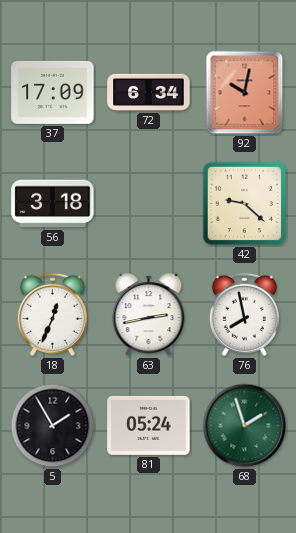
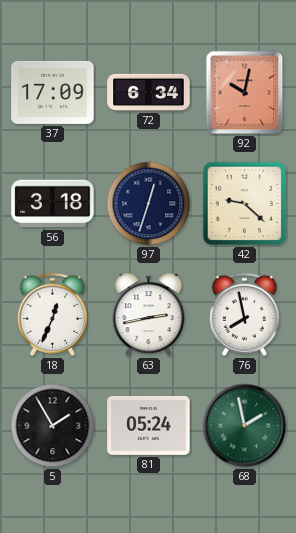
97: none -> 12:33
68: 1:57 -> 1:58
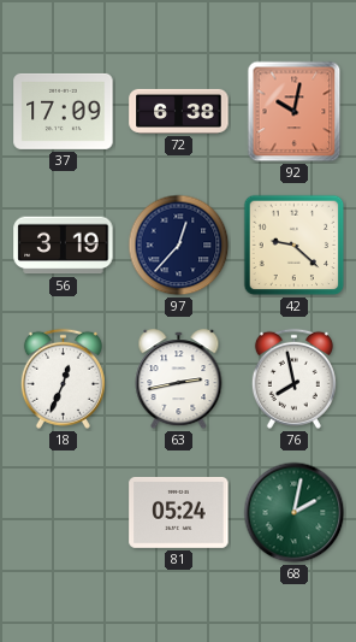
72: 6:34 -> 6:38
56: 3:18 -> 3:19
97: 12:33 -> 12:37
5: 1:55 -> none
68: 1:58 -> 2:02
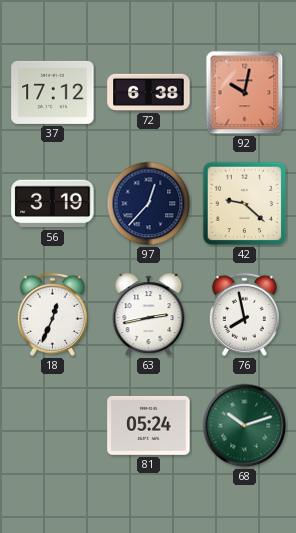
37: 17:09 -> 17:12
68: 2:02 -> 10:12
